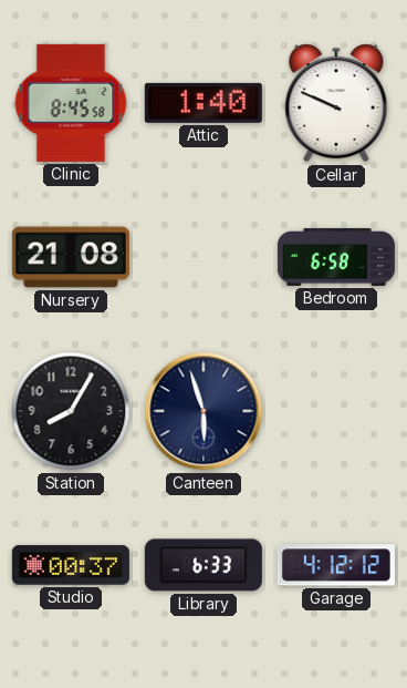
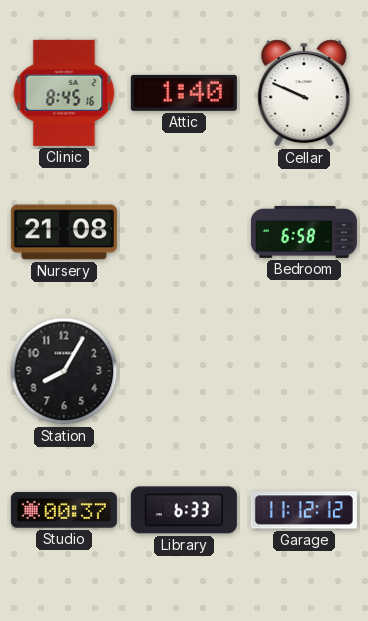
Clinic: 8:45:58 -> 8:45:16
Canteen: 5:57 -> none
Garage: 4:12 -> 11:12
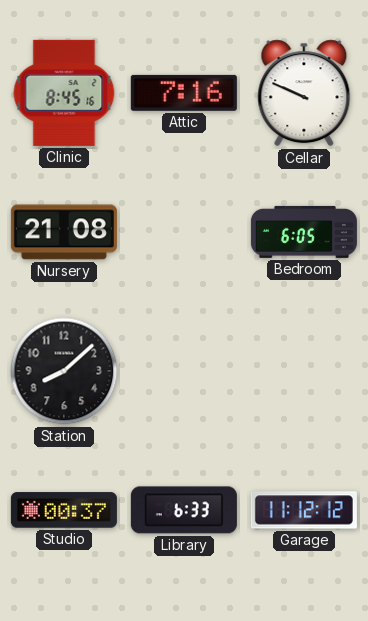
Attic: 1:40 -> 7:16
Bedroom: 6:58 -> 6:05
Station: 8:05 -> 8:08
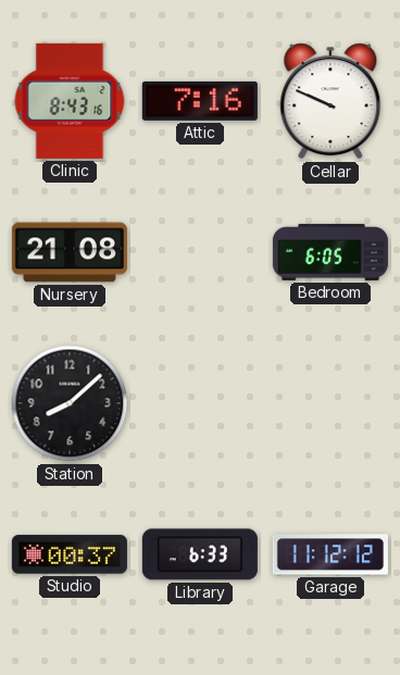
Clinic: 8:45 -> 8:43
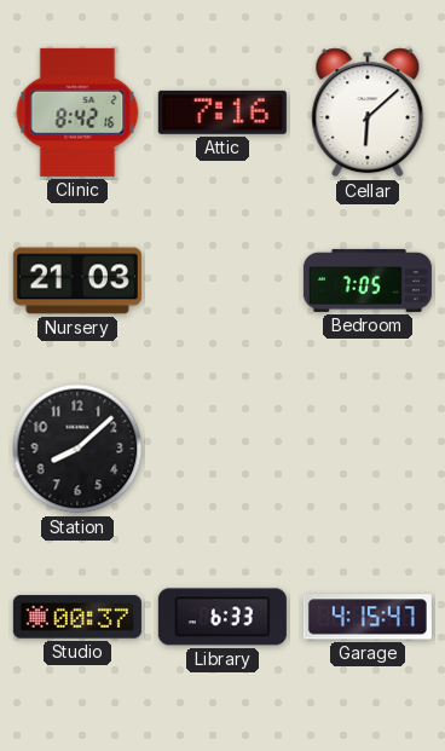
Clinic: 8:43 -> 8:42
Cellar: 9:49 -> 6:08
Nursery: 21:08 -> 21:03
Bedroom: 6:05 -> 7:05
Garage: 11:12 -> 4:15
